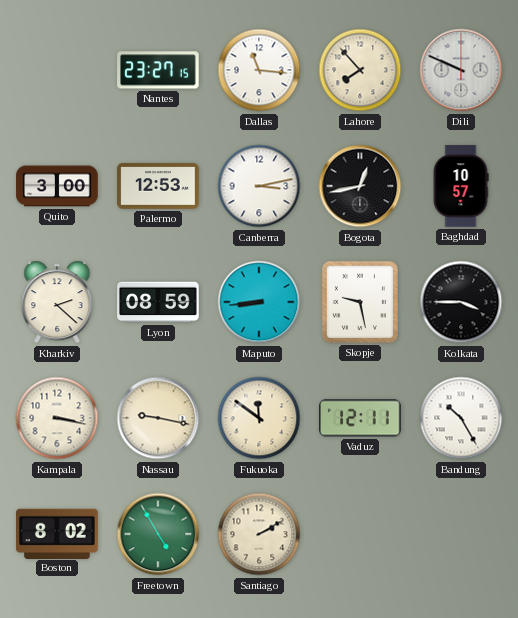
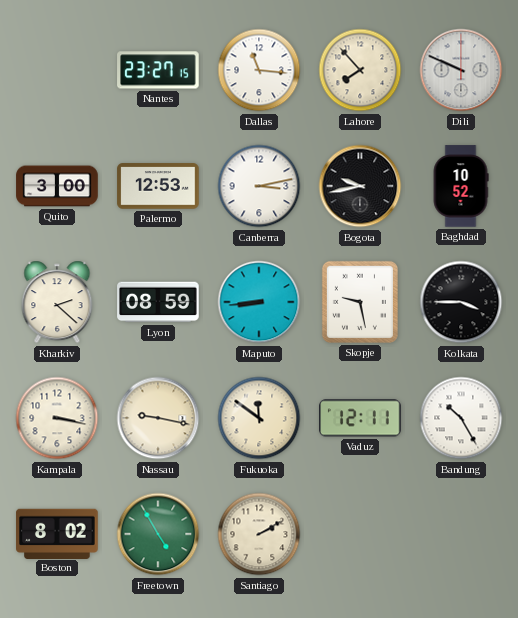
Bogota: 12:43 -> 9:43
Baghdad: 10:57 -> 10:52
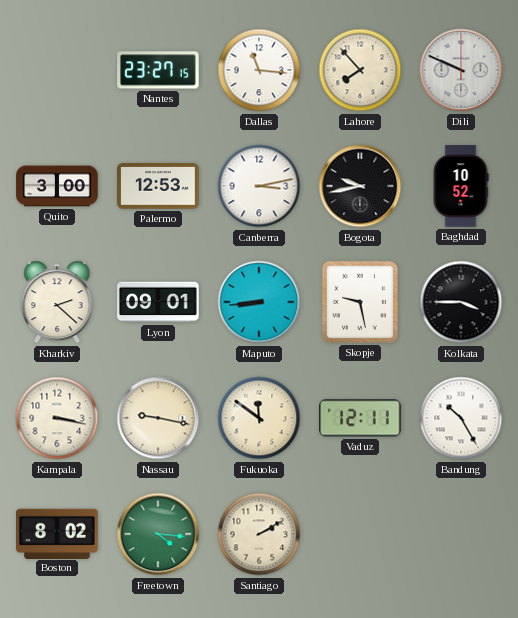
Lyon: 08:59 -> 09:01
Freetown: 4:55 -> 4:16
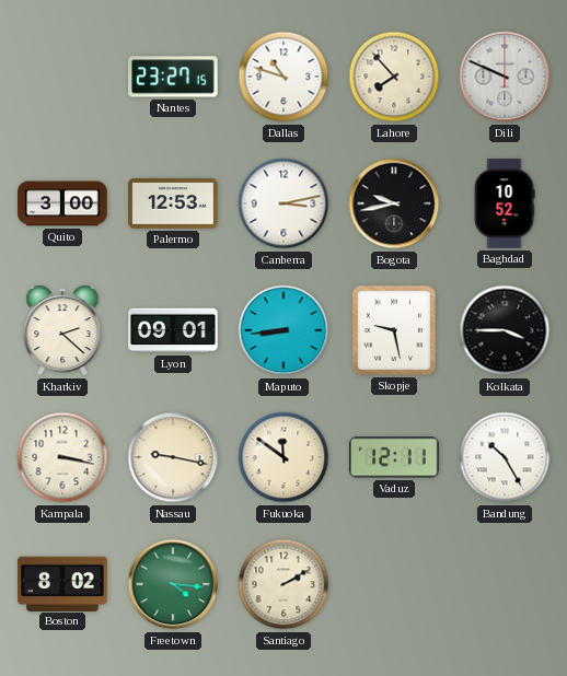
Dallas: 11:16 -> 10:48
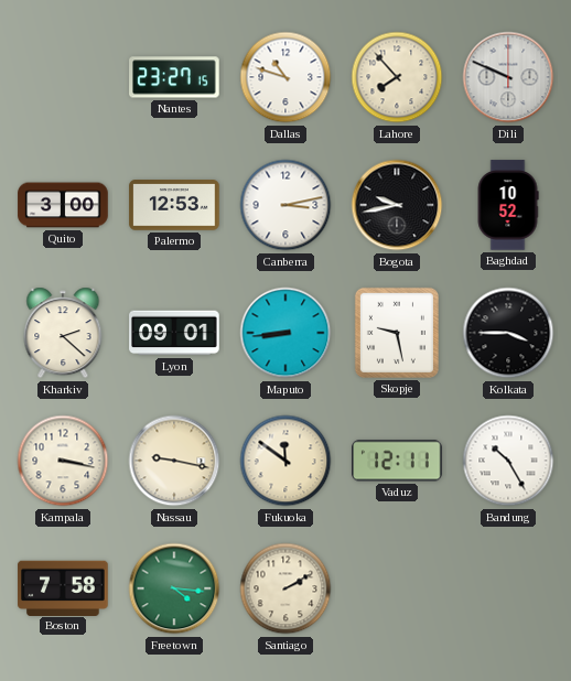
Boston: 8:02 -> 7:58
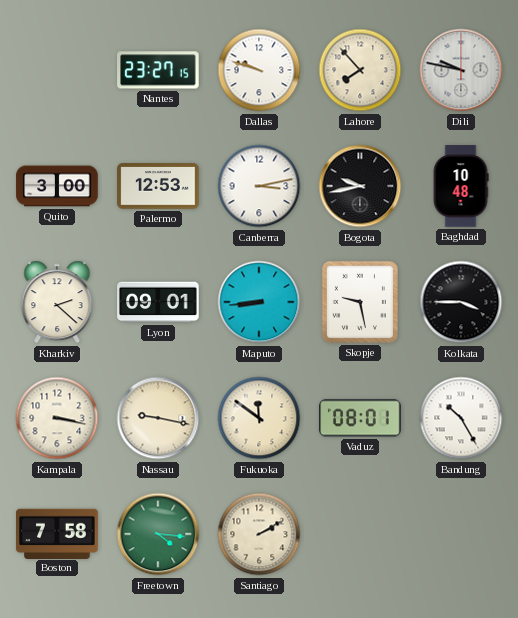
Dallas: 10:48 -> 9:48
Dili: 9:49 -> 9:47
Baghdad: 10:52 -> 10:48
Vaduz: 12:11 -> 08:01
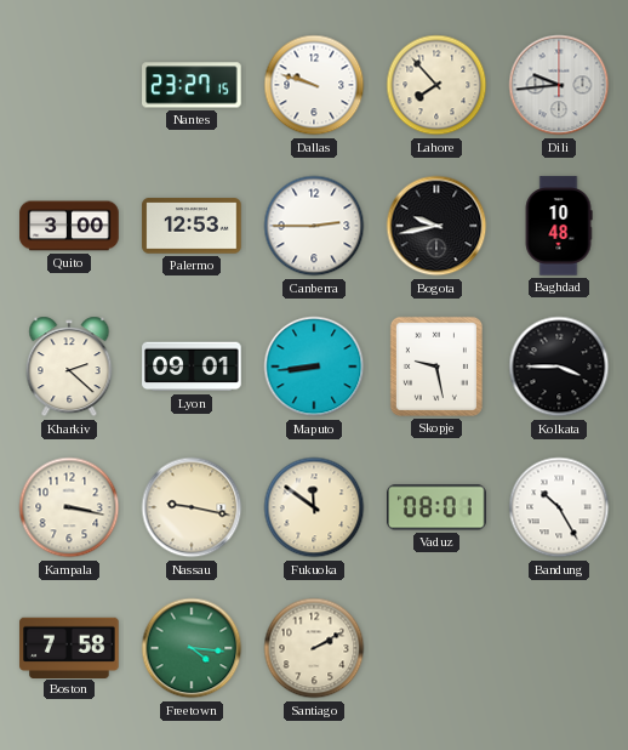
Dili: 9:47 -> 9:44
Canberra: 3:13 -> 2:45
